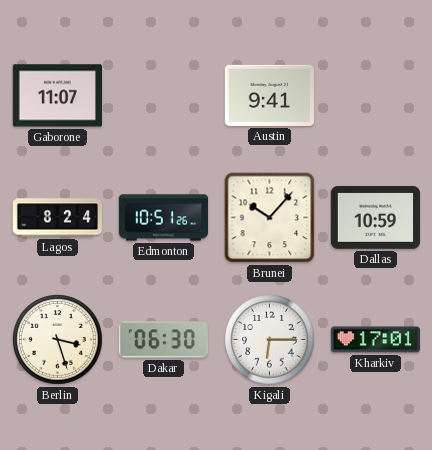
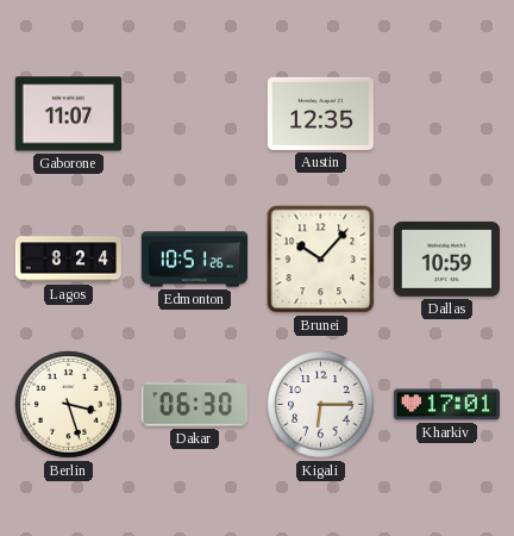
Austin: 9:41 -> 12:35
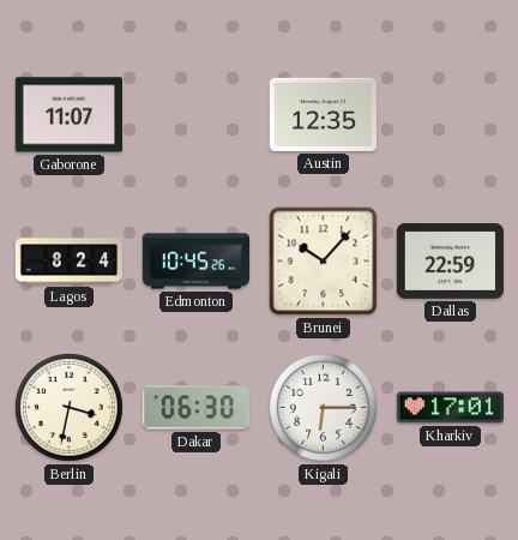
Edmonton: 10:51 -> 10:45
Dallas: 10:59 -> 22:59
Berlin: 3:27 -> 3:32
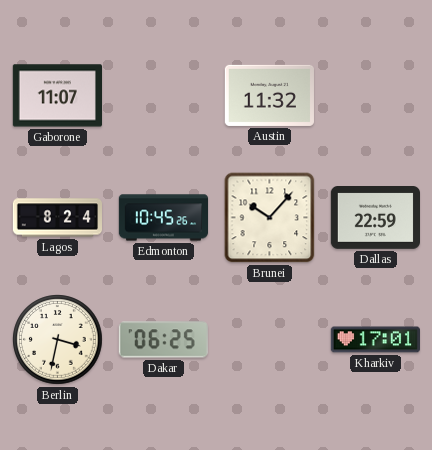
Austin: 12:35 -> 11:32
Dakar: 06:30 -> 06:25
Kigali: 6:15 -> none
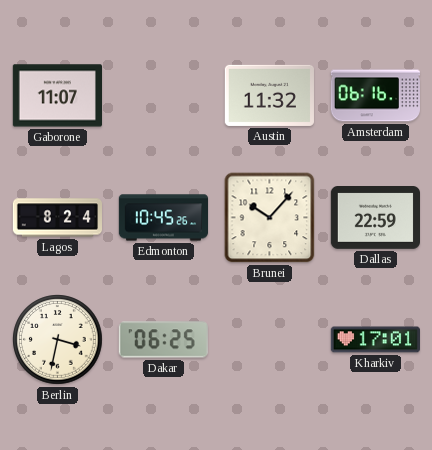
Amsterdam: none -> 06:16
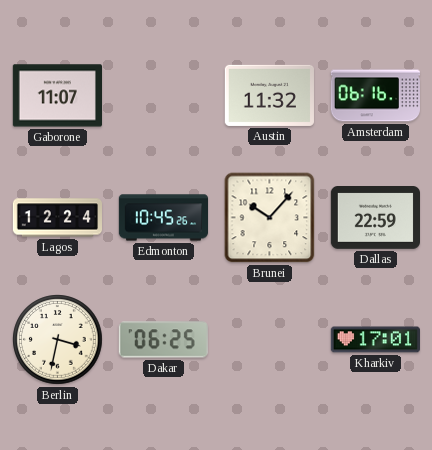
Lagos: 8:24 -> 12:24
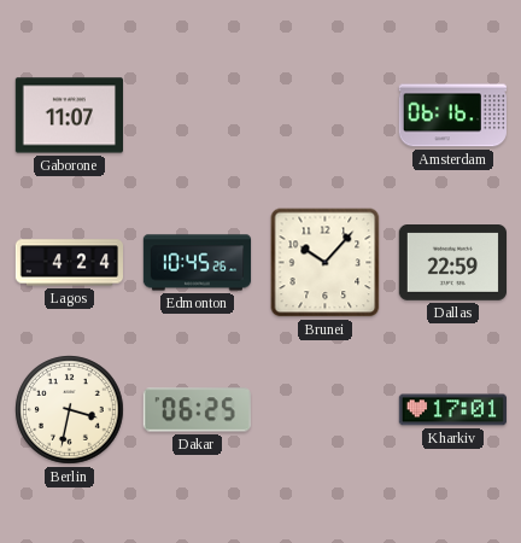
Austin: 11:32 -> none
Lagos: 12:24 -> 4:24
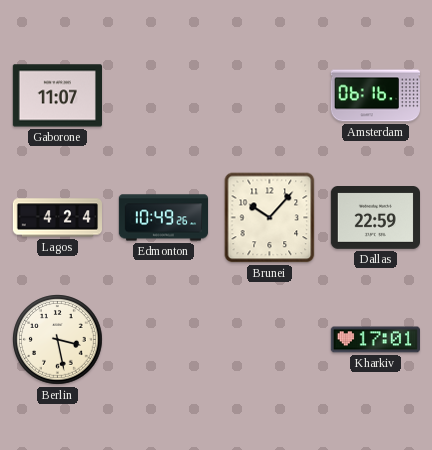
Edmonton: 10:45 -> 10:49
Berlin: 3:32 -> 3:28
Dakar: 06:25 -> none
